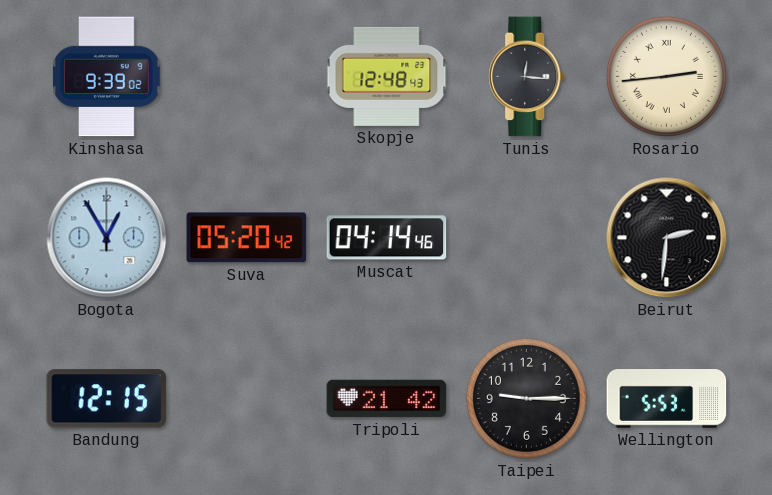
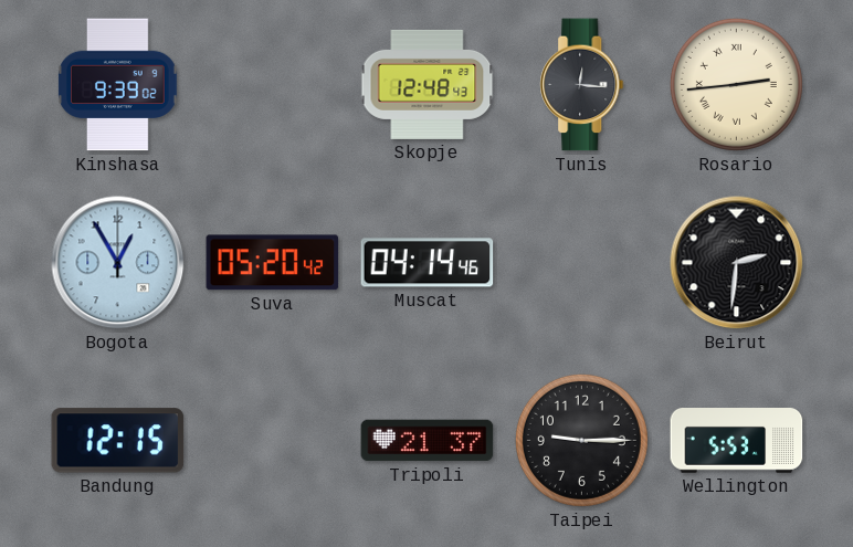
Tripoli: 21:42 -> 21:37
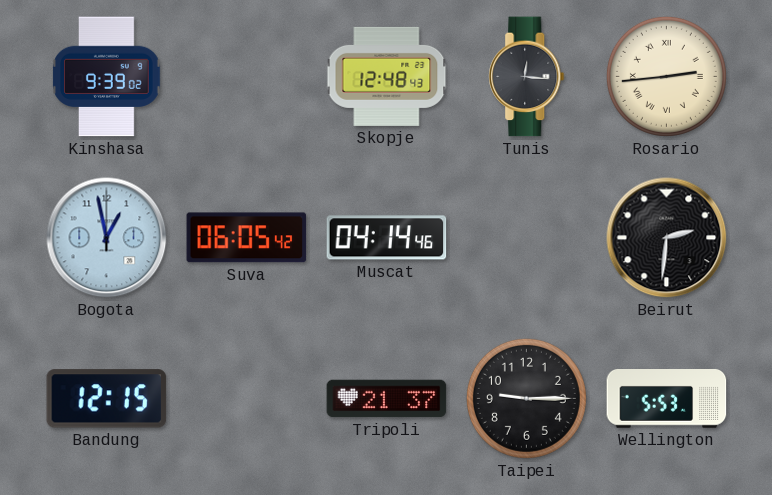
Bogota: 12:55 -> 12:58
Suva: 05:20 -> 06:05
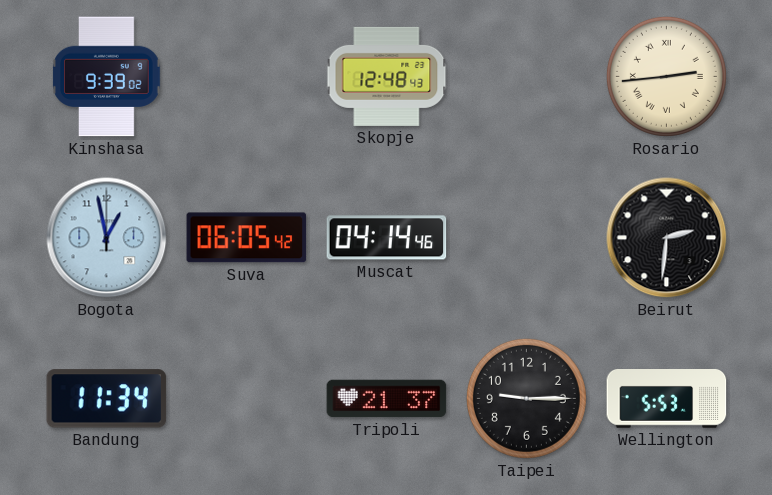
Tunis: 12:16 -> none
Bandung: 12:15 -> 11:34
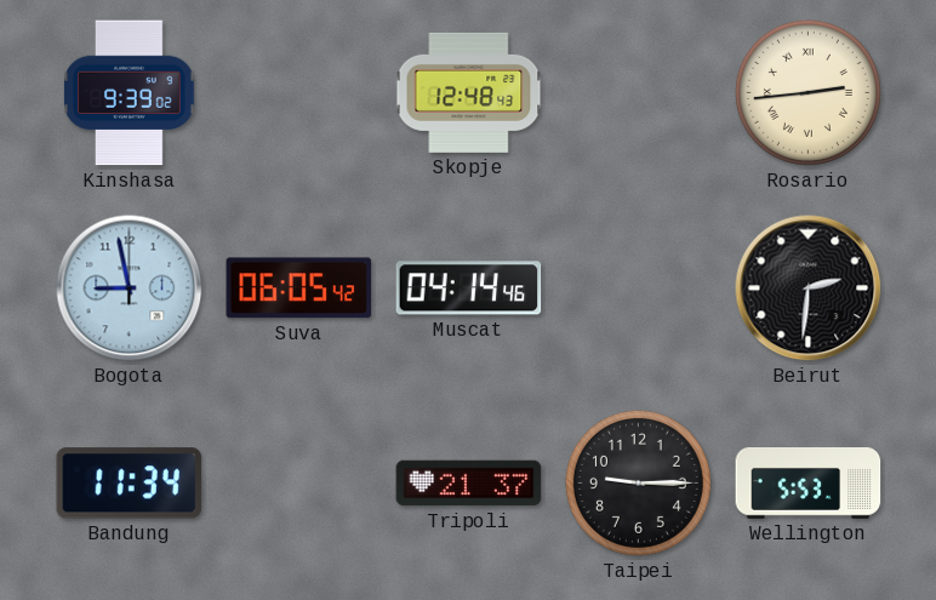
Bogota: 12:58 -> 8:58
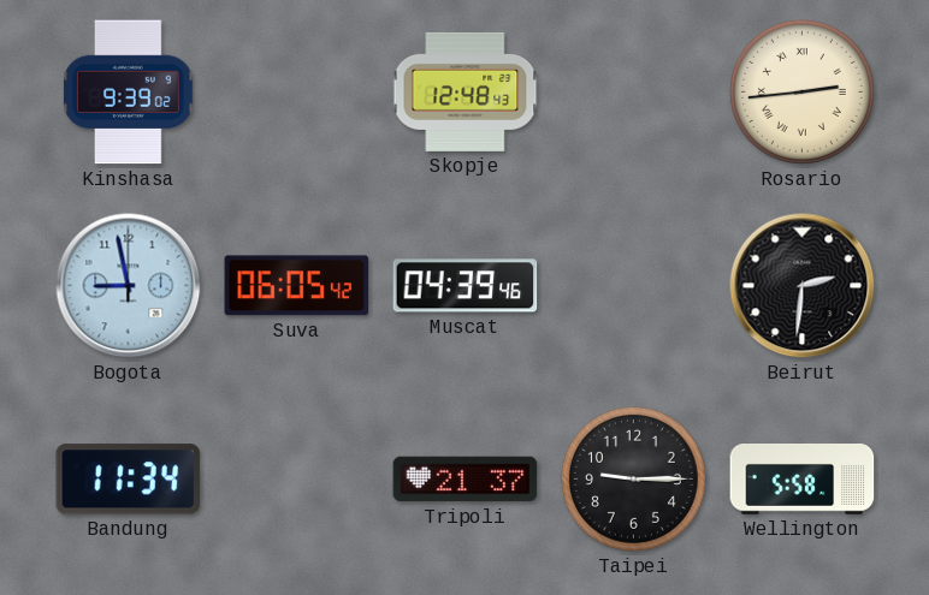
Muscat: 04:14 -> 04:39
Wellington: 5:53 -> 5:58
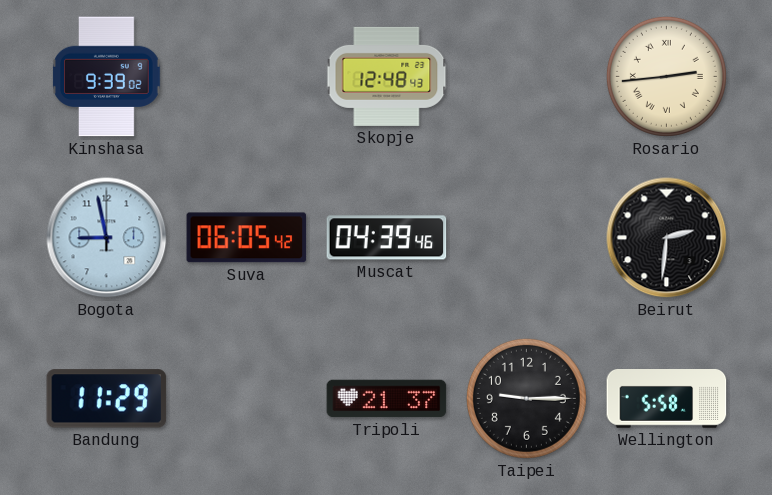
Bandung: 11:34 -> 11:29
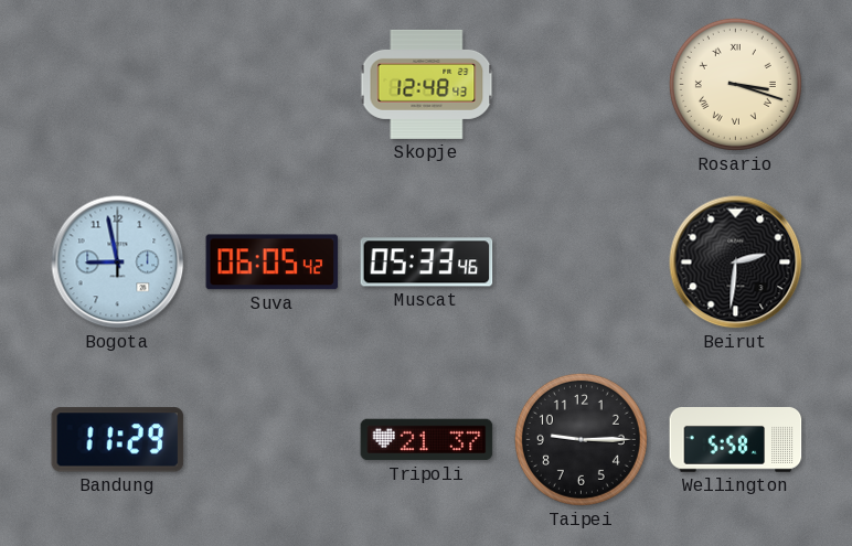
Kinshasa: 9:39 -> none
Rosario: 2:44 -> 3:18
Muscat: 04:39 -> 05:33
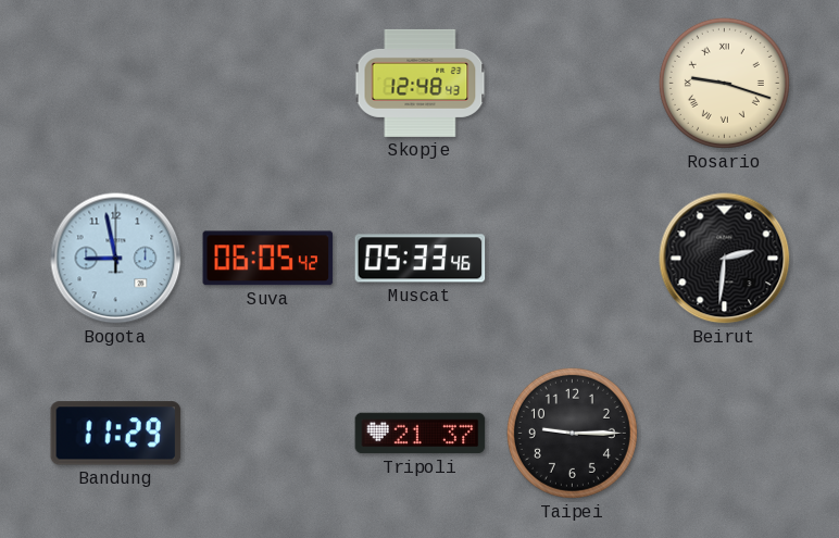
Rosario: 3:18 -> 9:18
Wellington: 5:58 -> none
